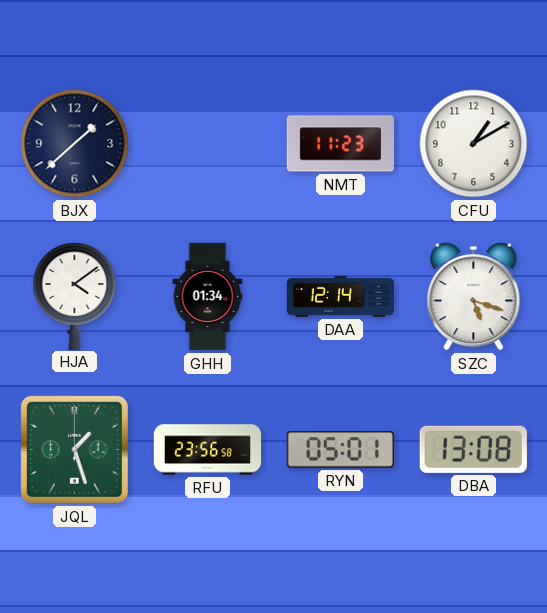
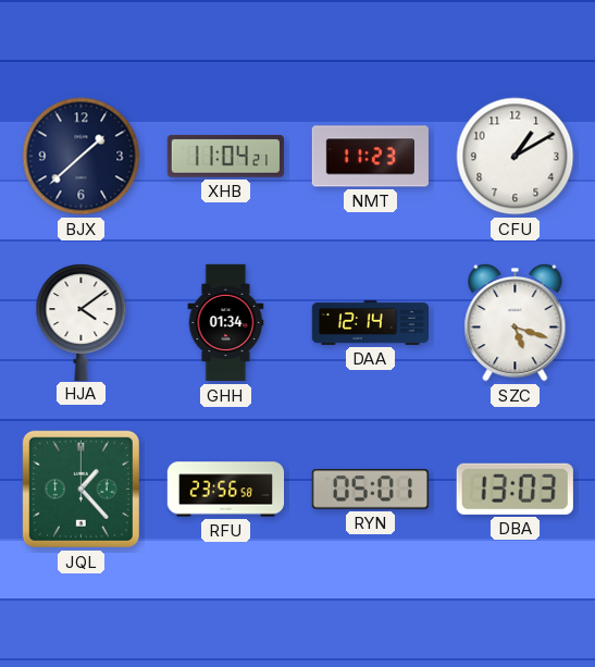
XHB: none -> 11:04
JQL: 1:27 -> 1:23
DBA: 13:08 -> 13:03
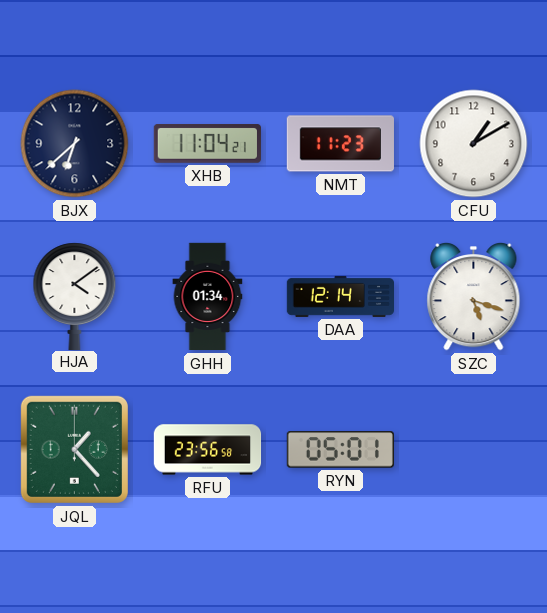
BJX: 1:38 -> 6:38
DBA: 13:03 -> none
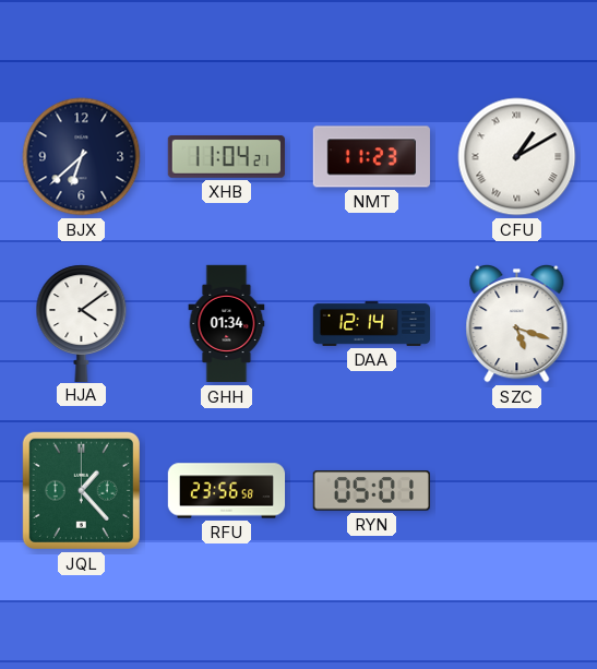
CFU numerals: Arabic -> Roman
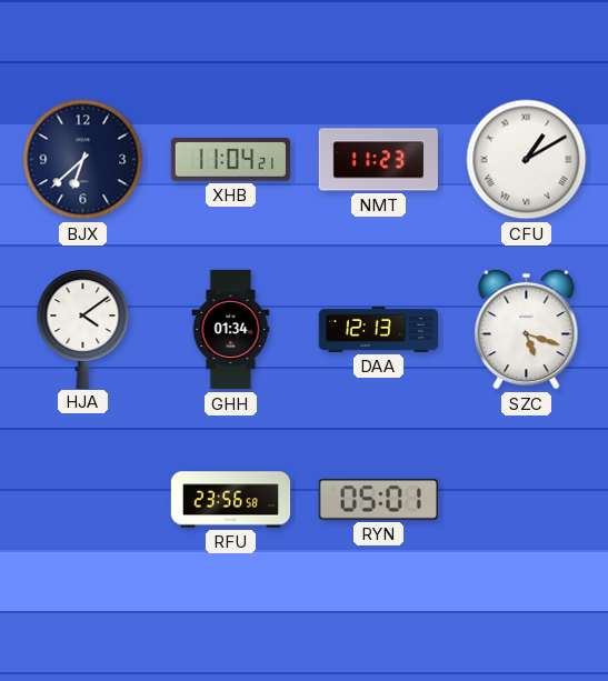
DAA: 12:14 -> 12:13
JQL: 1:23 -> none
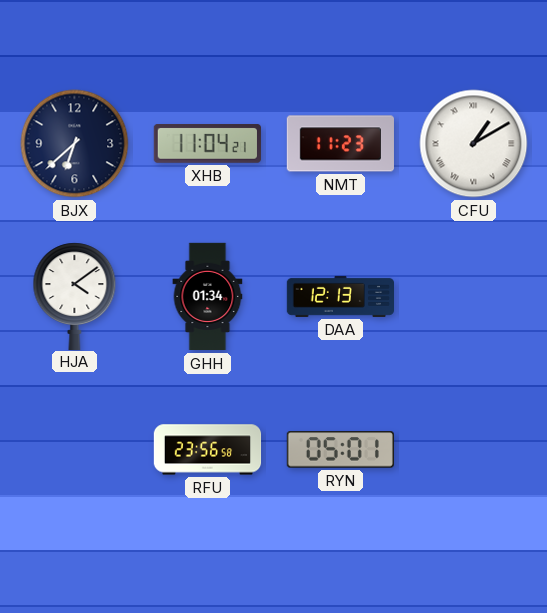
SZC: 5:18 -> none
